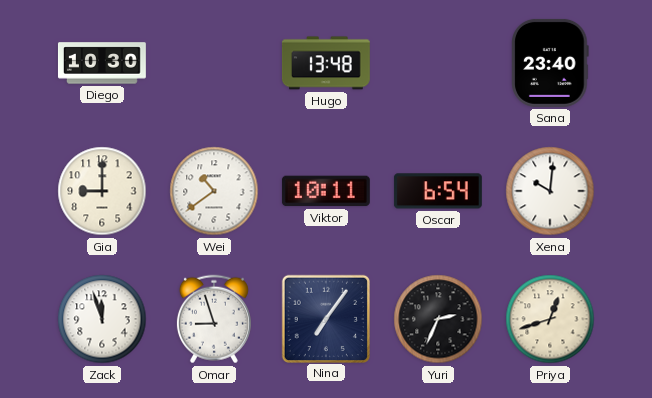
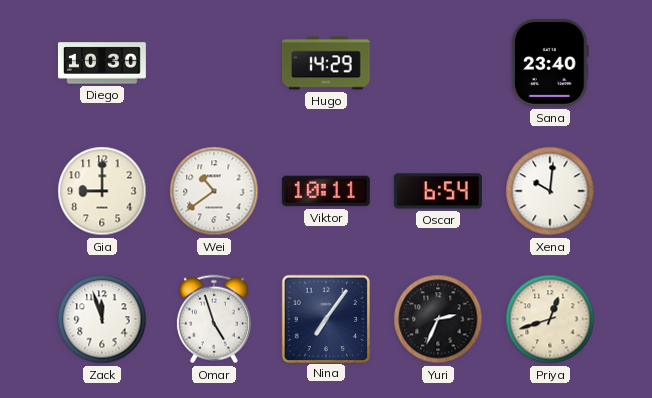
Hugo: 13:48 -> 14:29
Omar: 8:57 -> 4:57
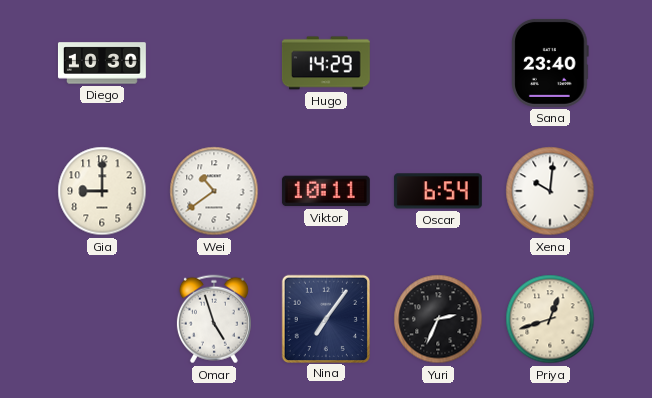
Zack: 11:57 -> none
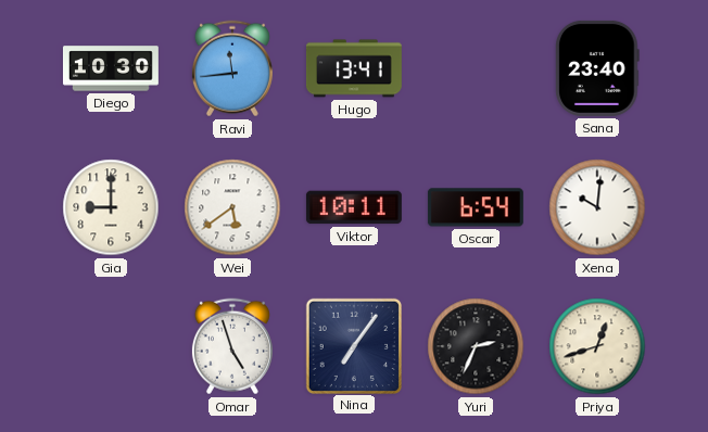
Ravi: none -> 11:44
Hugo: 14:29 -> 13:41
Wei: 10:39 -> 5:39
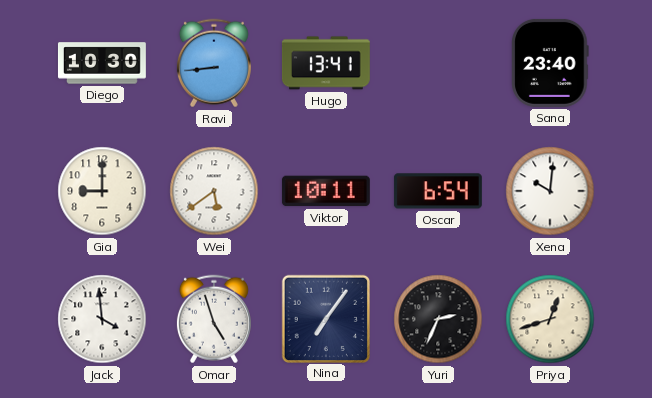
Ravi: 11:44 -> 8:44
Jack: none -> 3:59
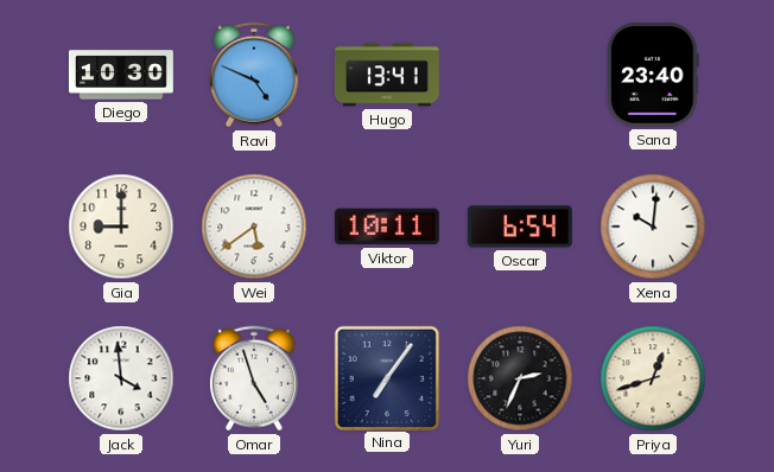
Ravi: 8:44 -> 4:49
